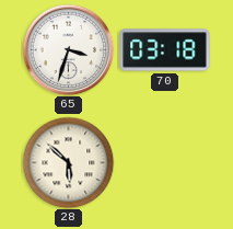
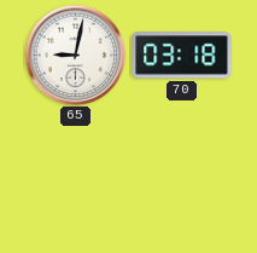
65: 3:33 -> 9:02
28: 5:52 -> none
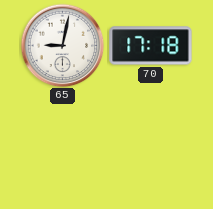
70: 03:18 -> 17:18
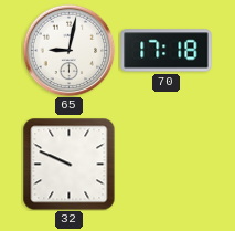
32: none -> 9:49
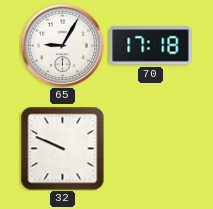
65: 9:02 -> 9:05
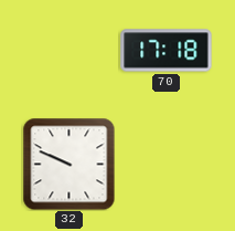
65: 9:05 -> none
